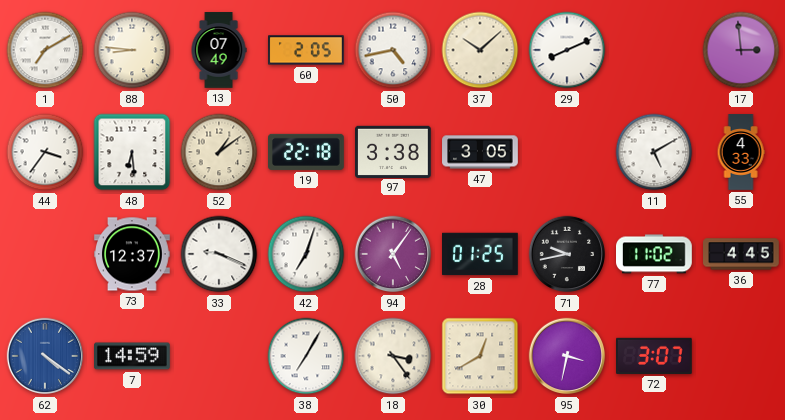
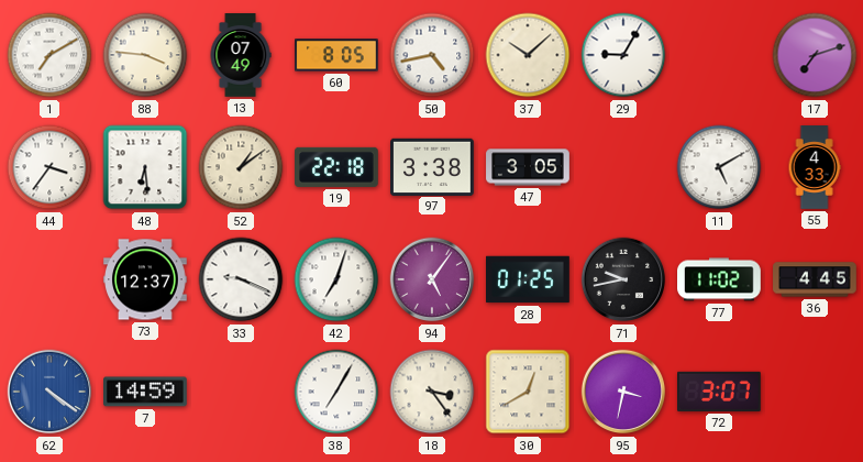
88: 8:46 -> 3:46
60: 2:05 -> 8:05
29: 8:11 -> 9:05
17: 2:59 -> 7:12
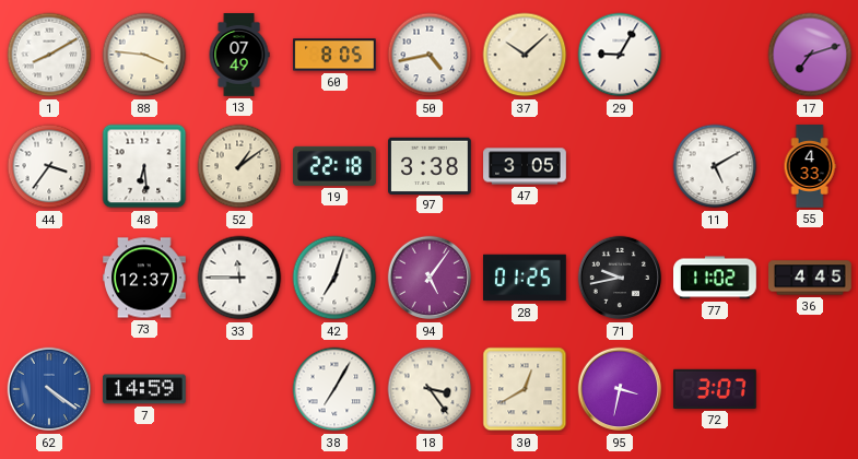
1: 7:10 -> 8:10
33: 9:19 -> 11:45
